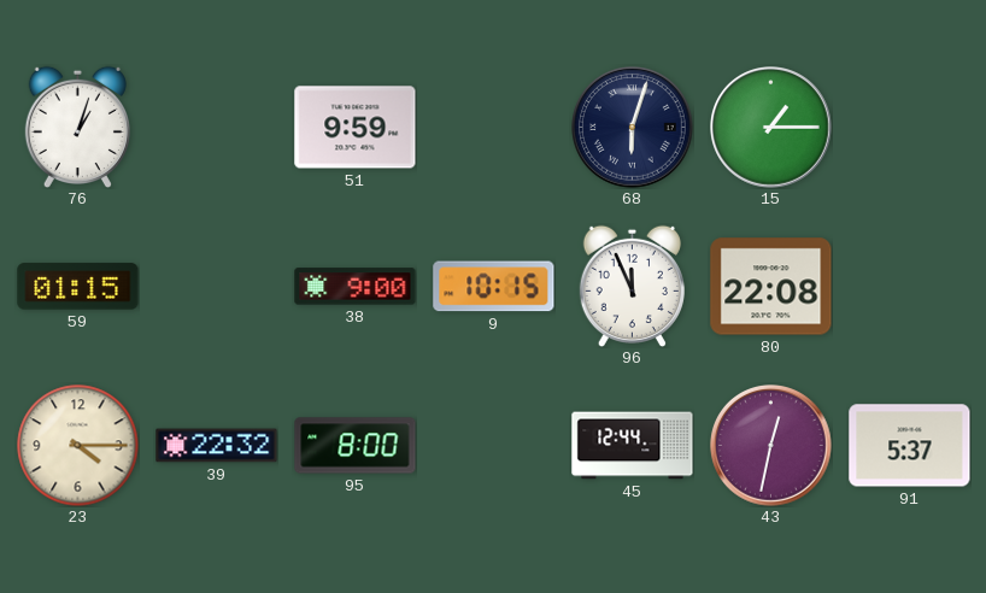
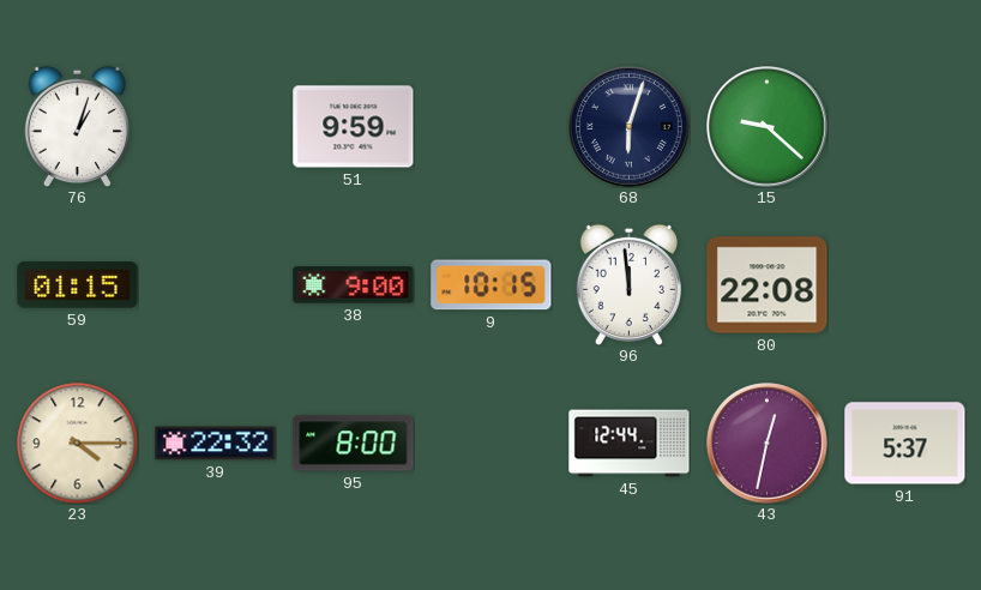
15: 1:15 -> 9:22
96: 11:56 -> 11:59
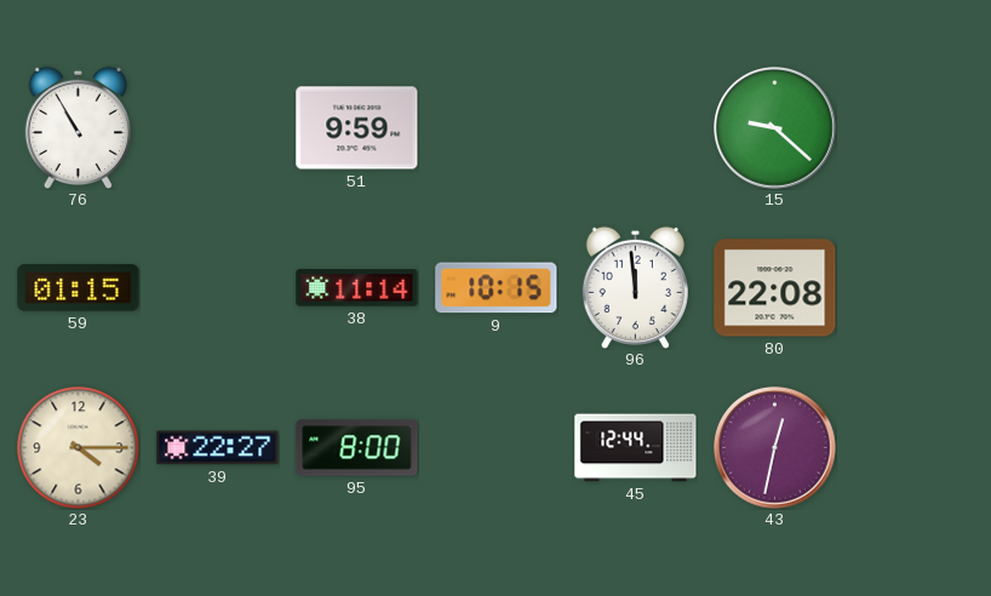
76: 1:03 -> 10:55
68: 6:03 -> none
38: 9:00 -> 11:14
39: 22:32 -> 22:27
91: 5:37 -> none
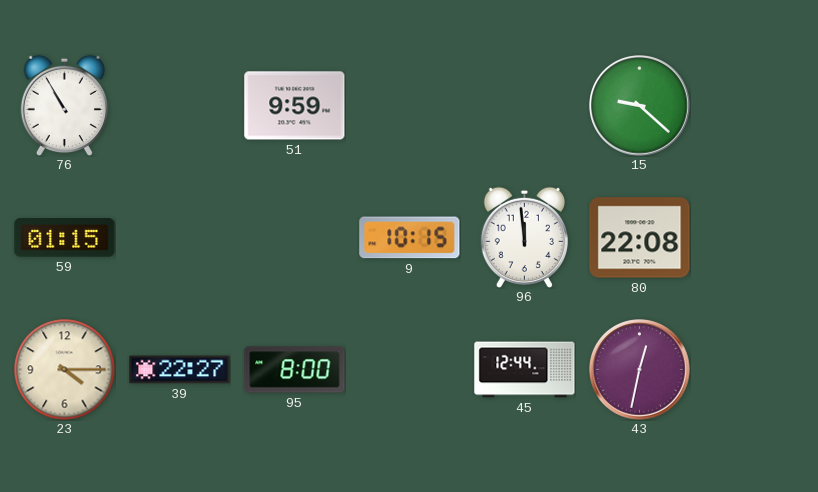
38: 11:14 -> none
